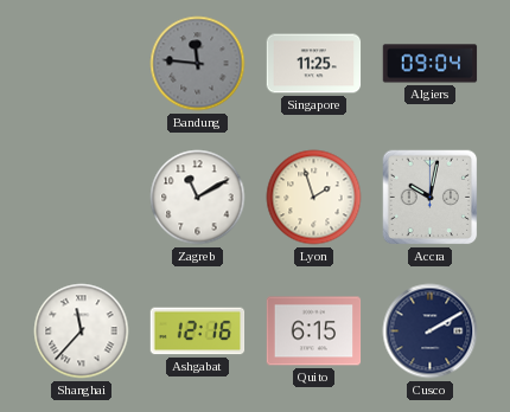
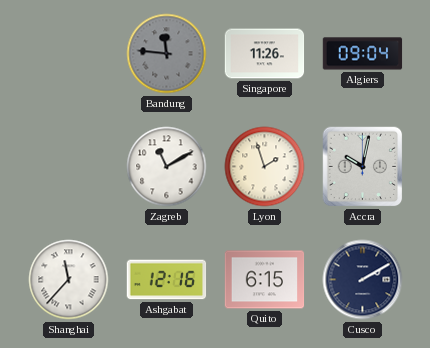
Singapore: 11:25 -> 11:26
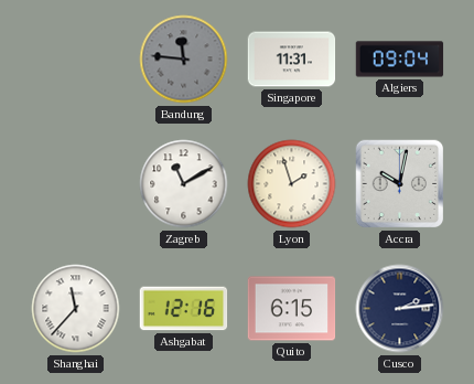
Singapore: 11:26 -> 11:31
Cusco: 2:10 -> 2:14
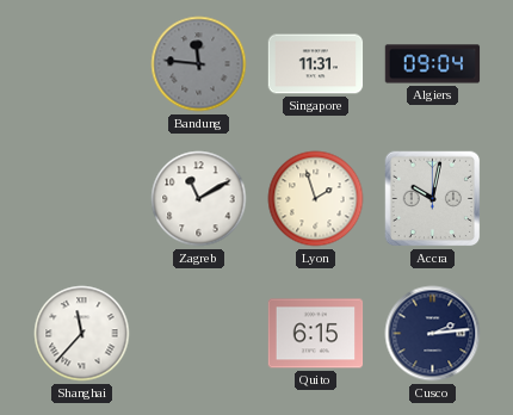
Ashgabat: 12:16 -> none
